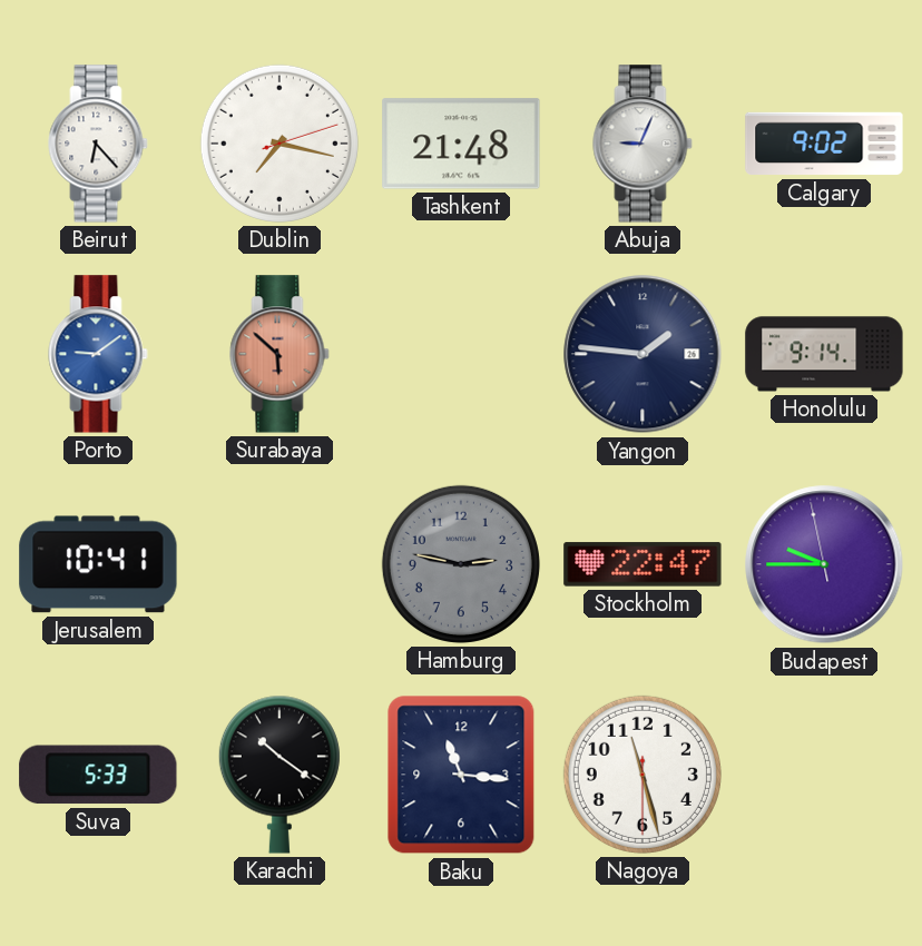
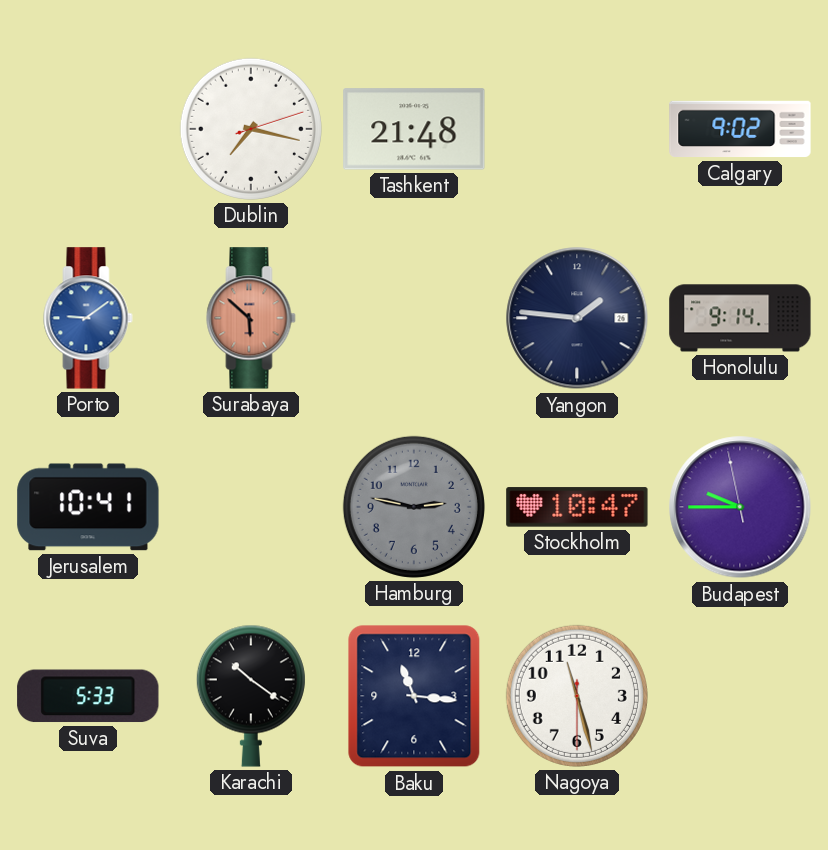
Beirut: 6:23 -> none
Abuja: 9:04 -> none
Stockholm: 22:47 -> 10:47
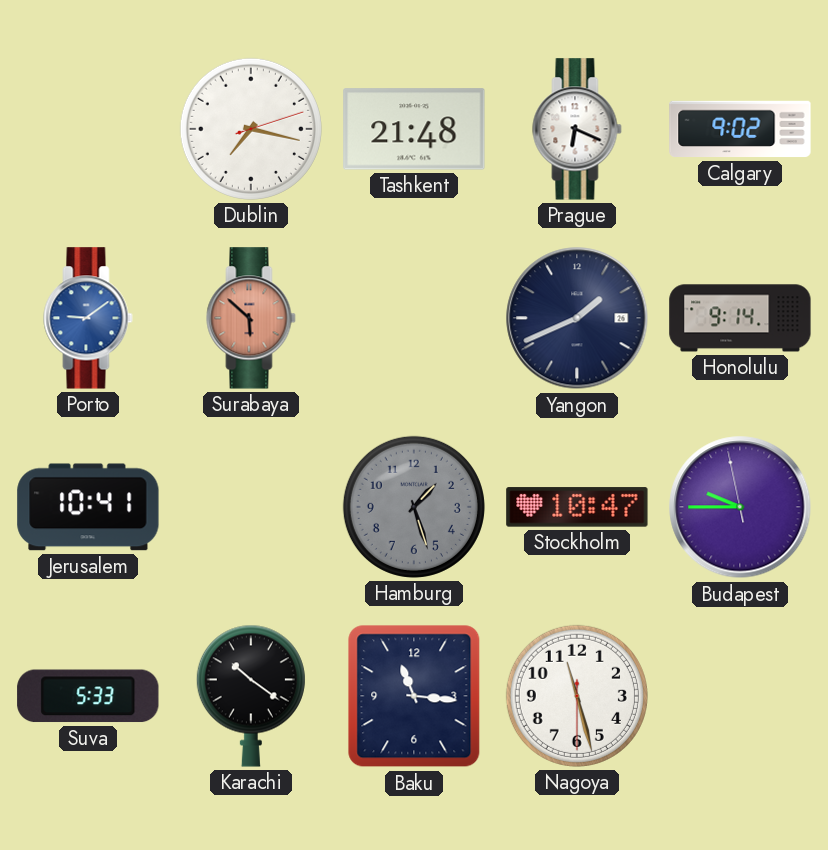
Prague: none -> 6:19
Yangon: 1:46 -> 1:41
Hamburg: 2:47 -> 1:27
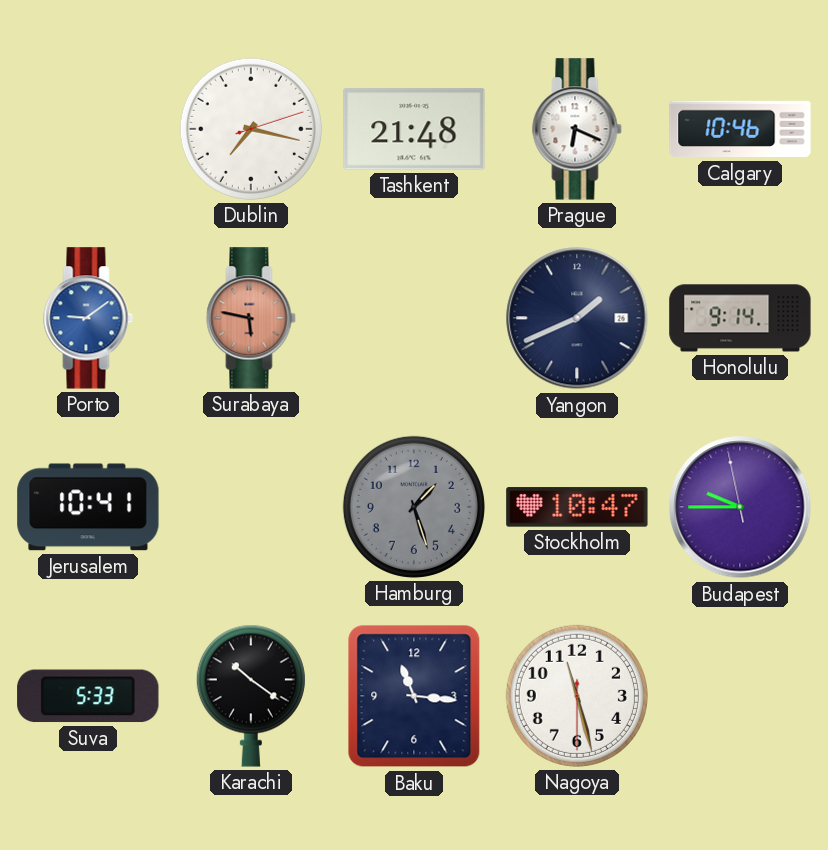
Calgary: 9:02 -> 10:46
Surabaya: 5:52 -> 5:47
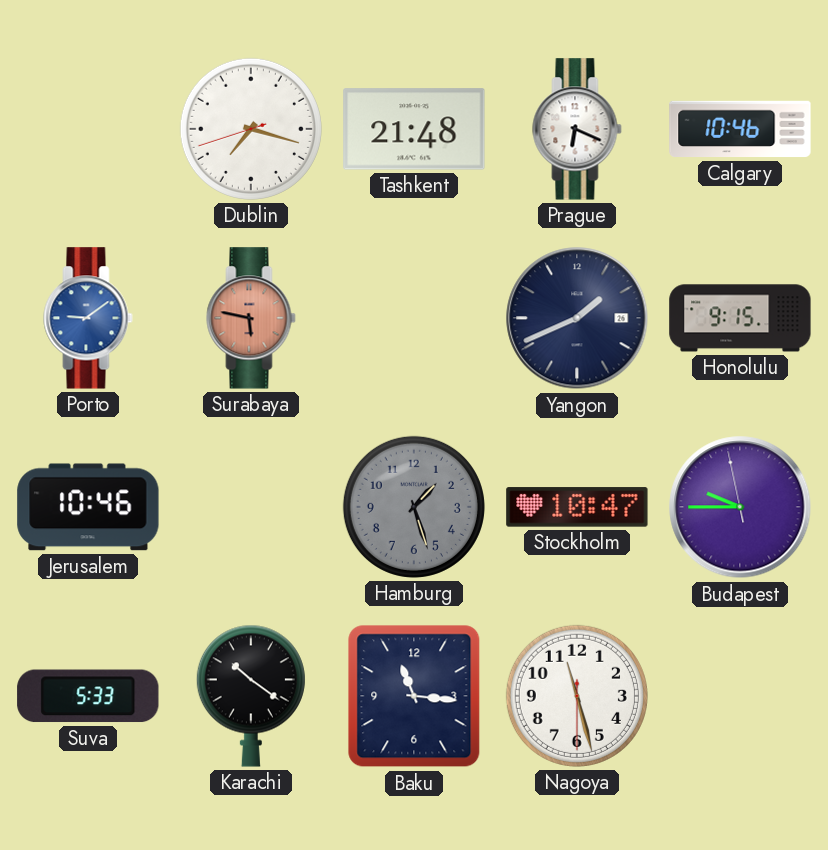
Dublin: 7:17:12 -> 7:17:42
Honolulu: 9:14 -> 9:15
Jerusalem: 10:41 -> 10:46
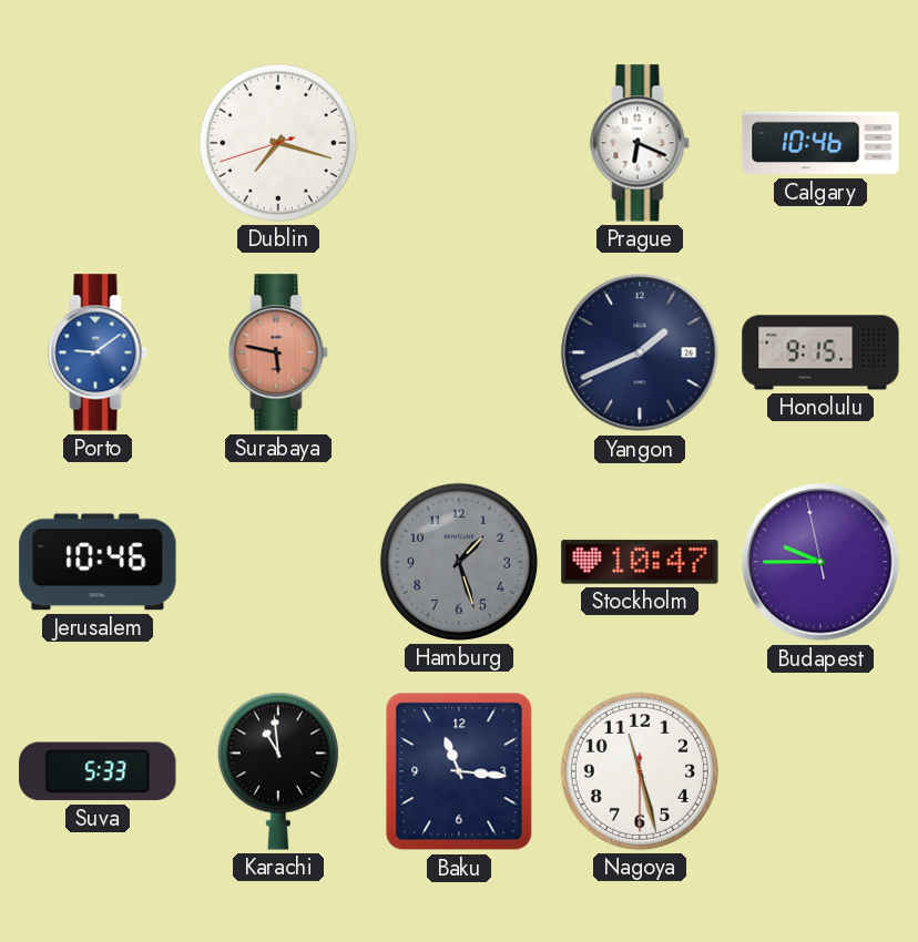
Tashkent: 21:48 -> none
Karachi: 10:21 -> 10:59
